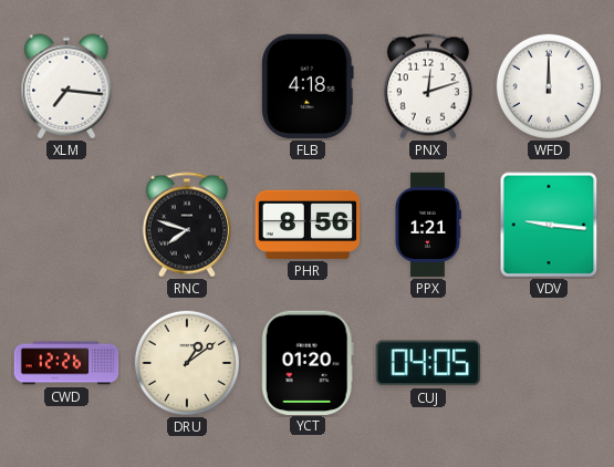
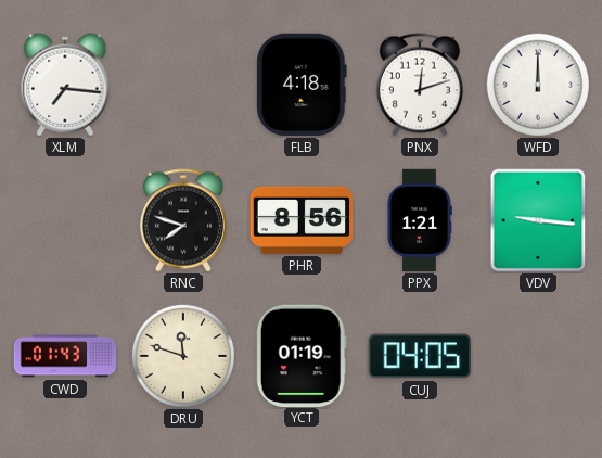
CWD: 12:26 -> 01:43
DRU: 1:09 -> 11:48
YCT: 01:20 -> 01:19
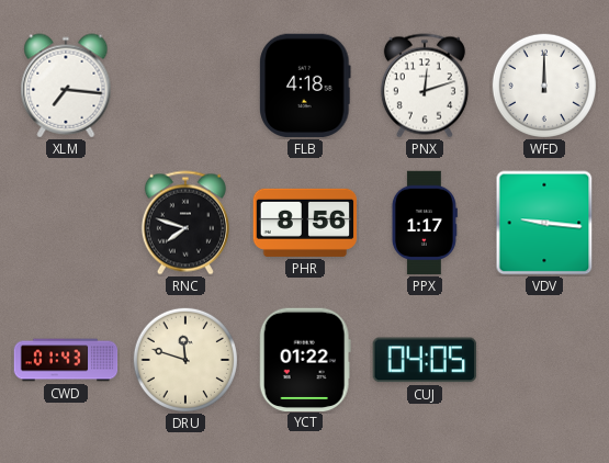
PPX: 1:21 -> 1:17
YCT: 01:19 -> 01:22
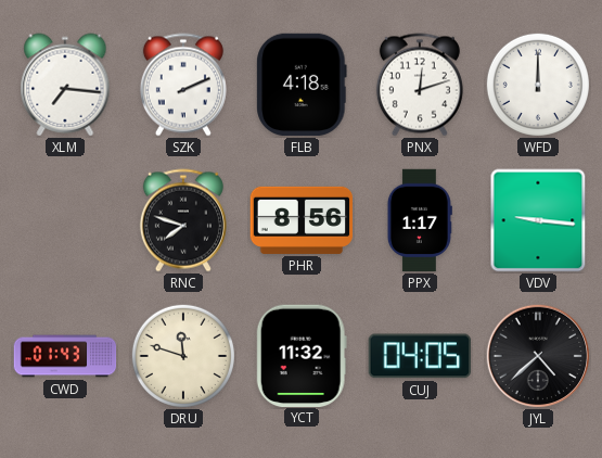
SZK: none -> 2:11
YCT: 01:22 -> 11:32
JYL: none -> 4:38
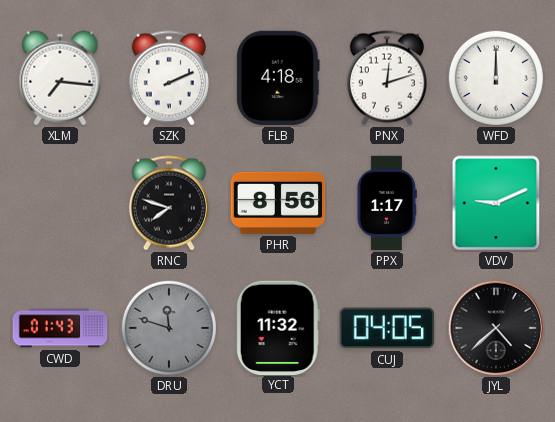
VDV: 9:16 -> 9:11
DRU dial: cream -> grey
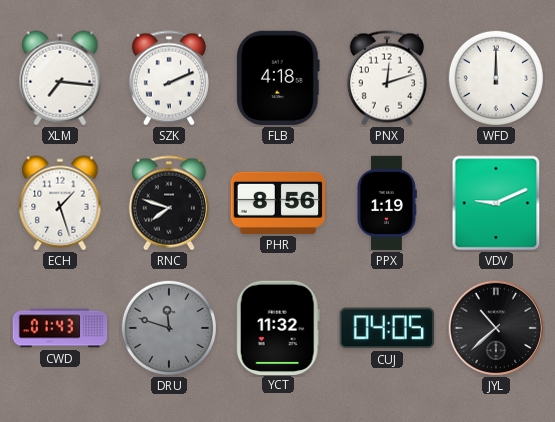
ECH: none -> 1:27
PPX: 1:17 -> 1:19
JYL: 4:38 -> 10:38
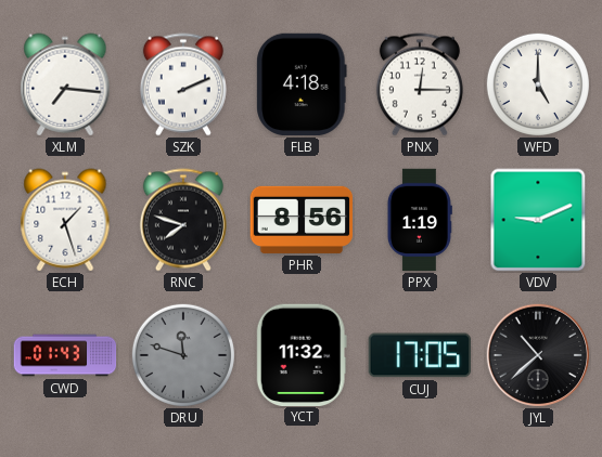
PNX: 12:12 -> 12:15
WFD: 12:00 -> 5:00
CUJ: 04:05 -> 17:05
